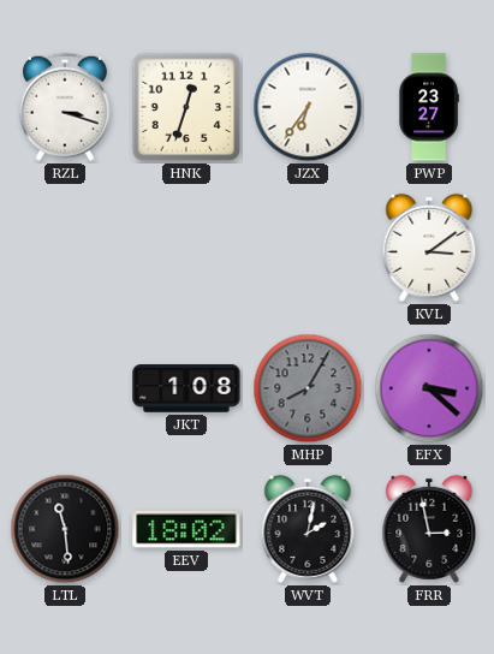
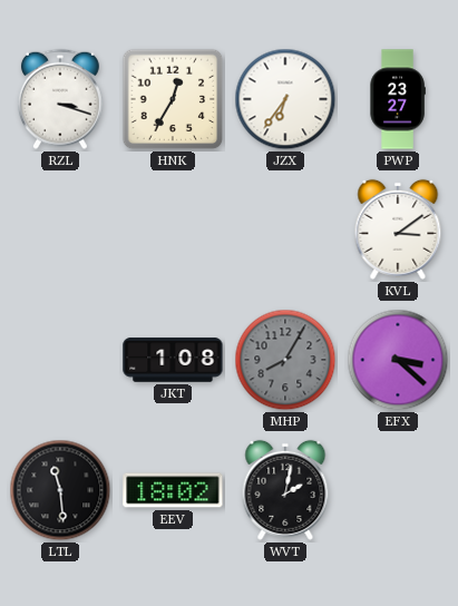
HNK: 12:33 -> 12:35
FRR: 2:58 -> none
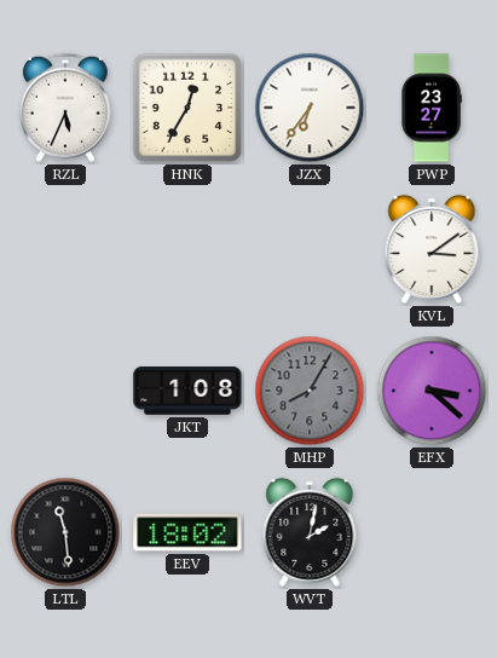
RZL: 3:18 -> 5:34
